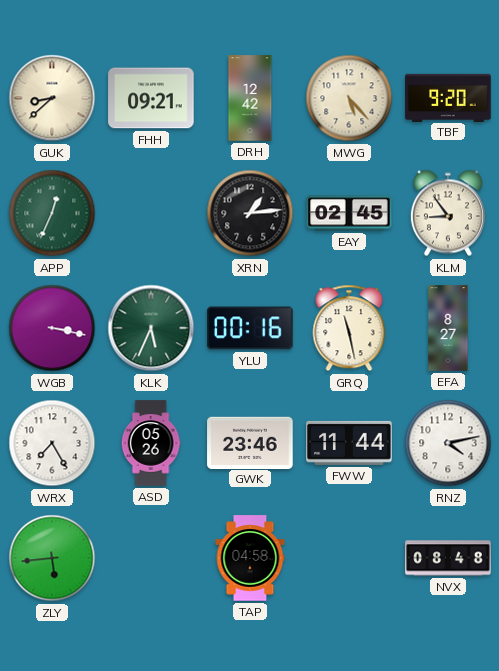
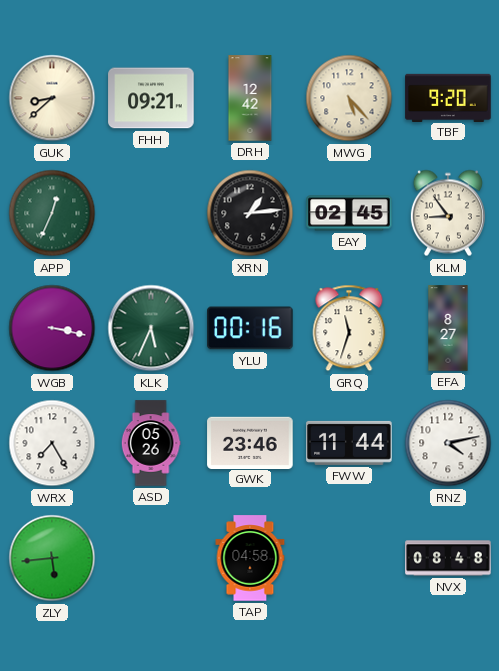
GRQ: 11:28 -> 11:33
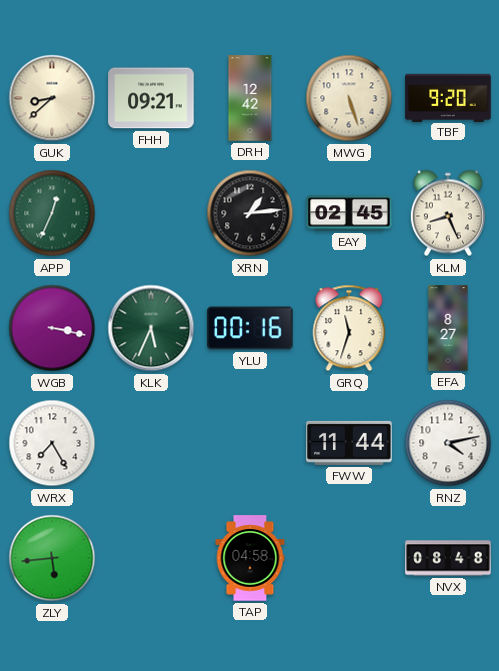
MWG: 5:23 -> 5:27
KLM: 8:54 -> 8:26
ASD: 05:26 -> none
GWK: 23:46 -> none
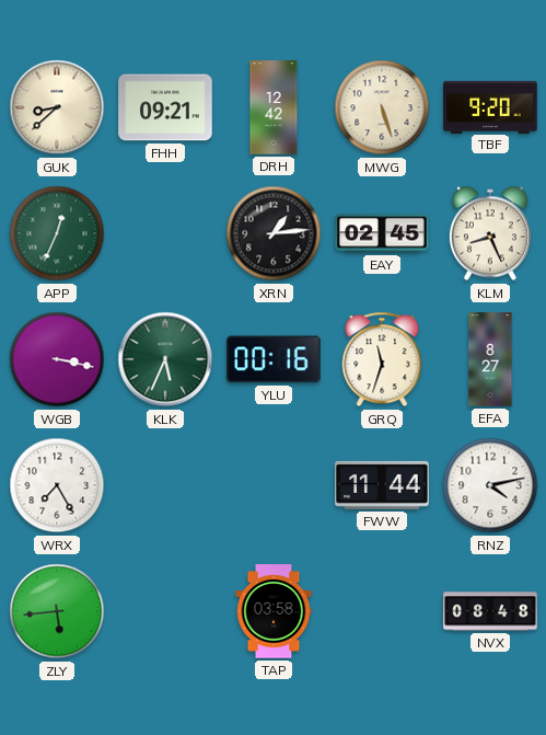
TAP: 04:58 -> 03:58
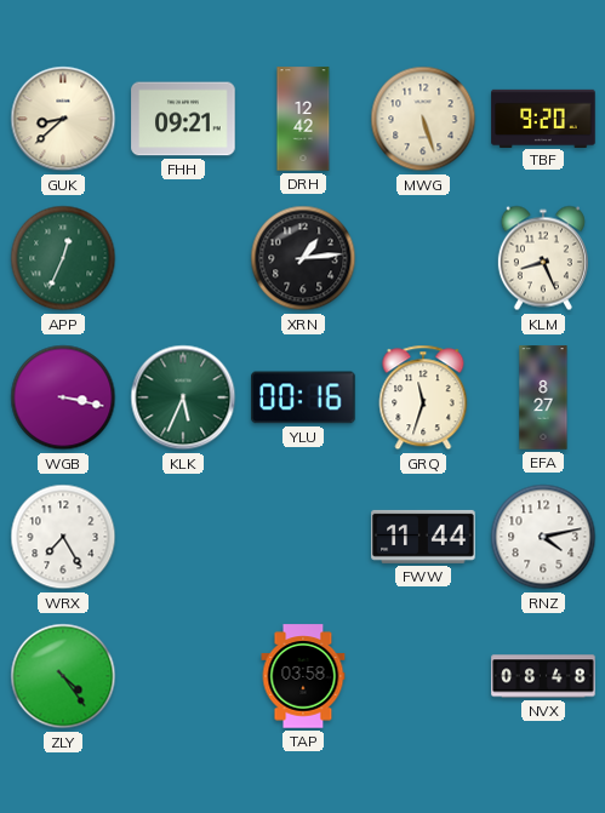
EAY: 02:45 -> none
ZLY: 5:44 -> 4:24
